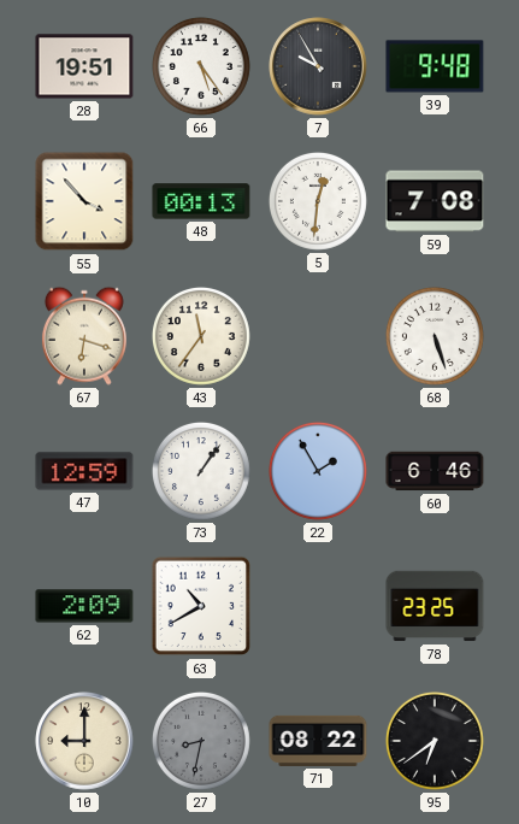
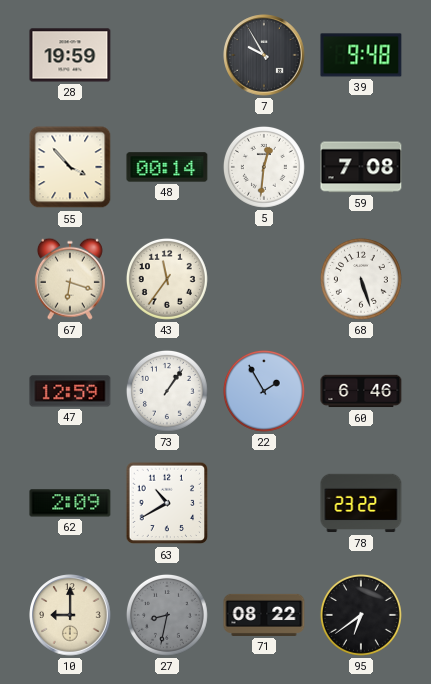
28: 19:51 -> 19:59
66: 5:24 -> none
48: 00:13 -> 00:14
78: 23:25 -> 23:22
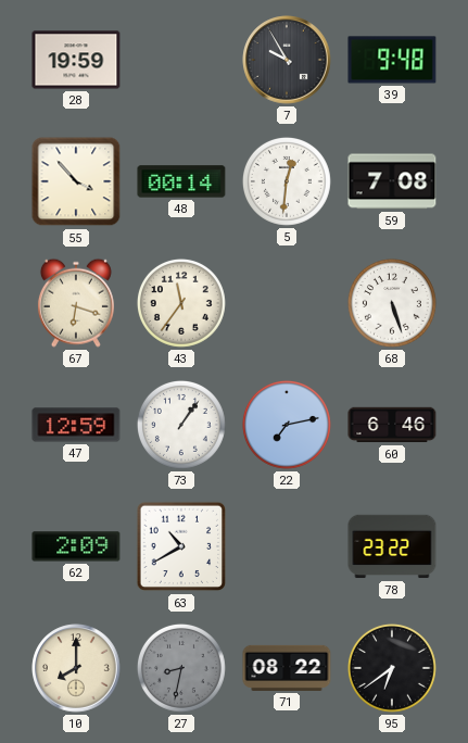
22: 1:55 -> 7:13
10: 9:00 -> 8:00
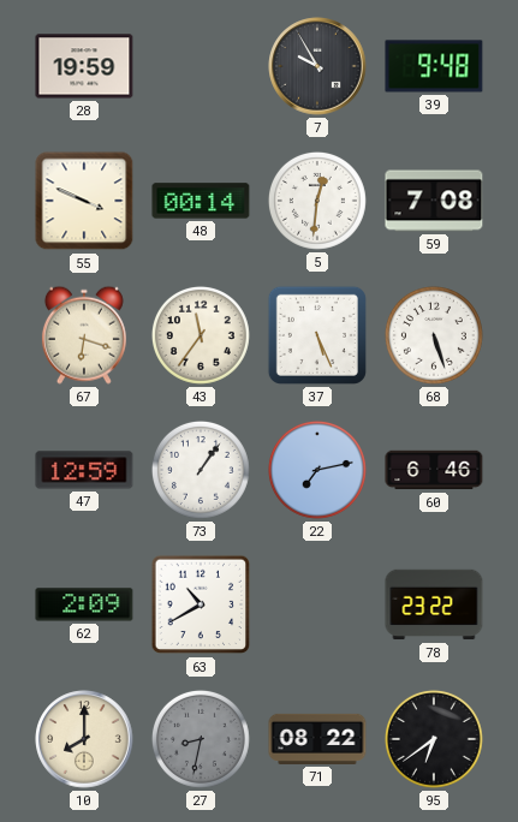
55: 3:53 -> 3:49
37: none -> 5:26
